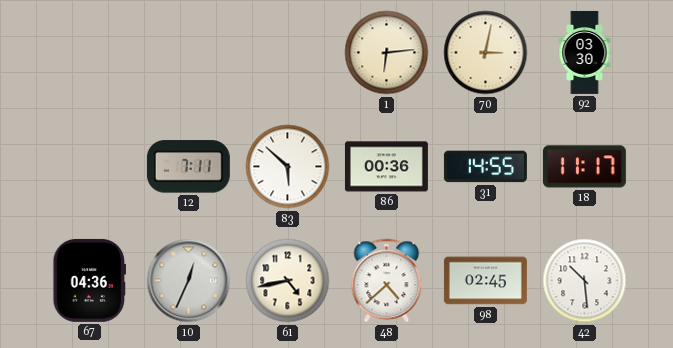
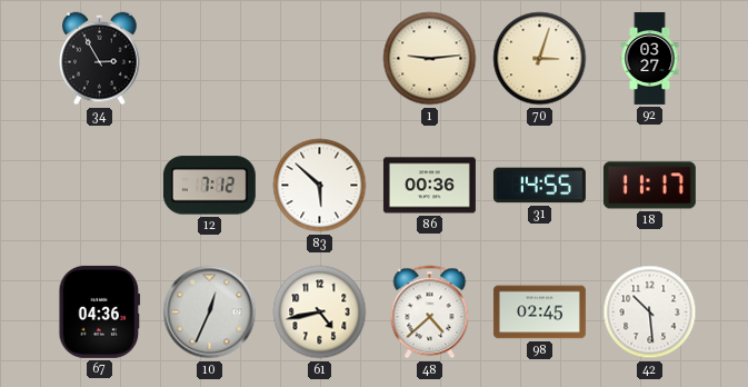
34: none -> 2:55
1: 6:14 -> 9:14
70: 3:02 -> 3:03
92: 03:30 -> 03:27
12: 7:11 -> 7:12
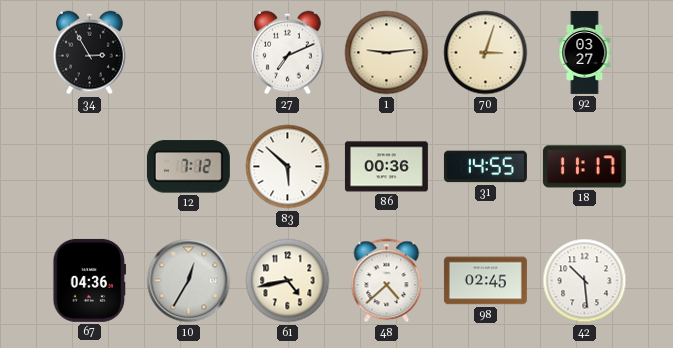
27: none -> 7:11
10: 12:34 -> 12:35
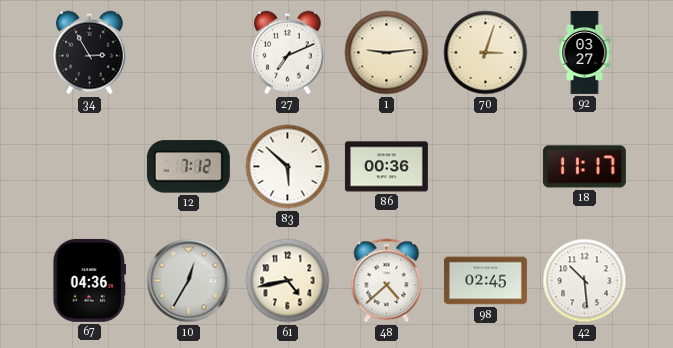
31: 14:55 -> none
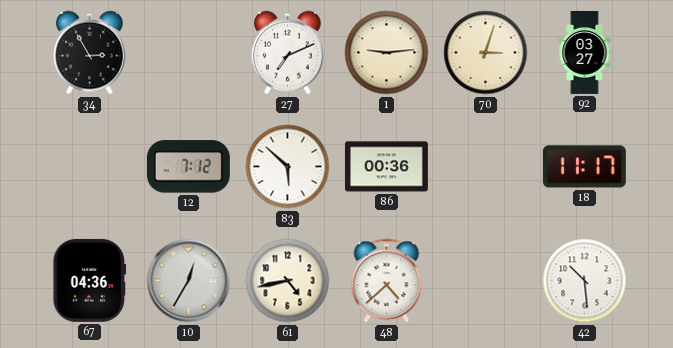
98: 02:45 -> none
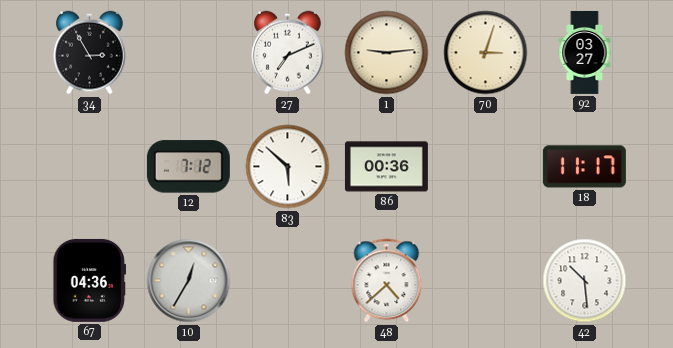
61: 4:43 -> none
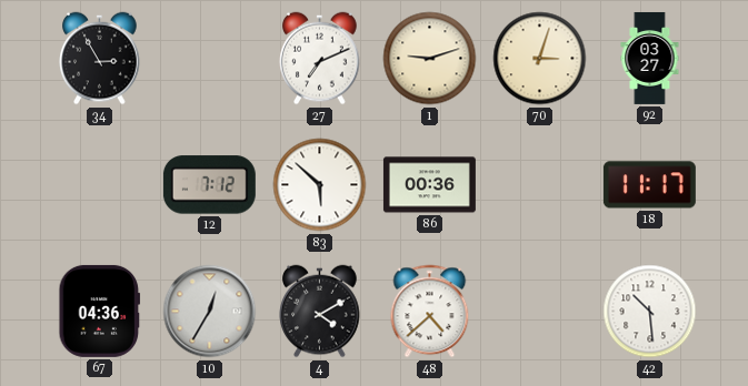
1: 9:14 -> 9:12
4: none -> 4:10
